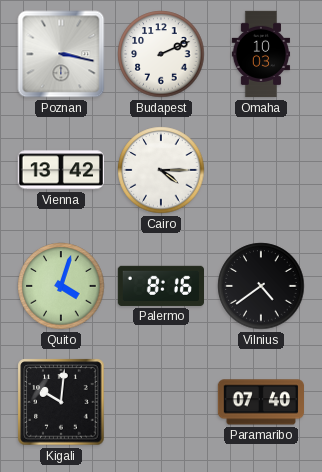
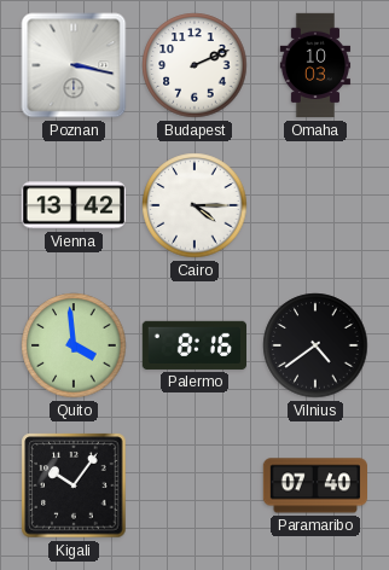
Quito: 4:03 -> 3:59
Kigali: 10:01 -> 10:06
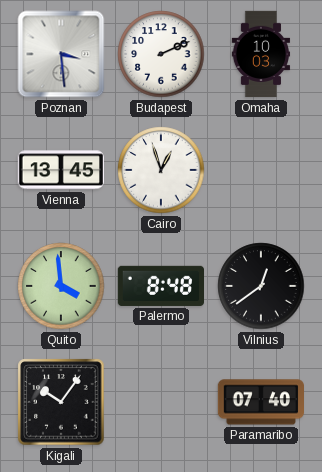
Poznan: 3:17 -> 3:29
Vienna: 13:42 -> 13:45
Cairo: 4:15 -> 12:57
Palermo: 8:16 -> 8:48
Vilnius: 4:39 -> 12:39
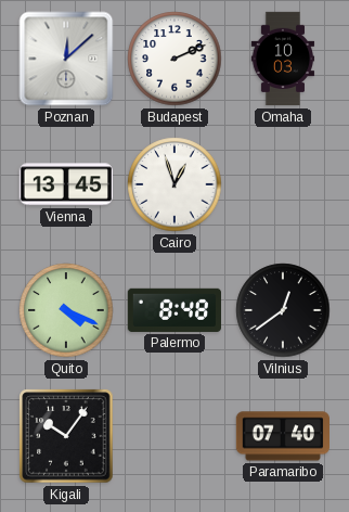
Poznan: 3:29 -> 12:08
Quito: 3:59 -> 4:19
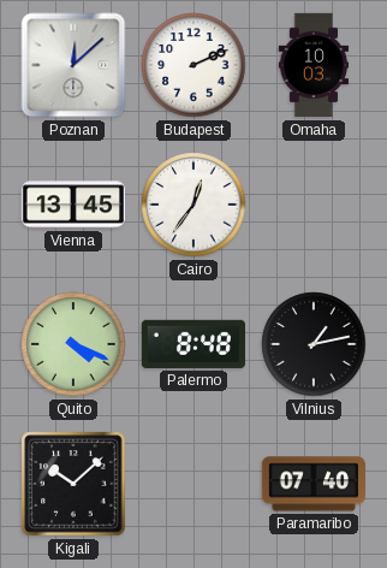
Cairo: 12:57 -> 12:36
Vilnius: 12:39 -> 1:13
Kigali: 10:06 -> 10:08
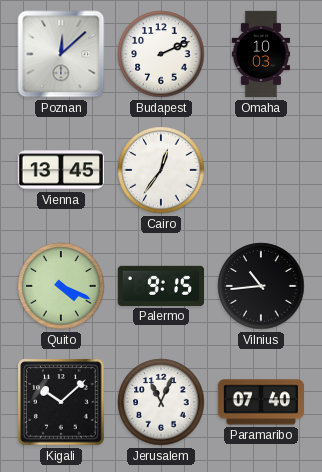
Palermo: 8:48 -> 9:15
Vilnius: 1:13 -> 10:44
Jerusalem: none -> 11:04
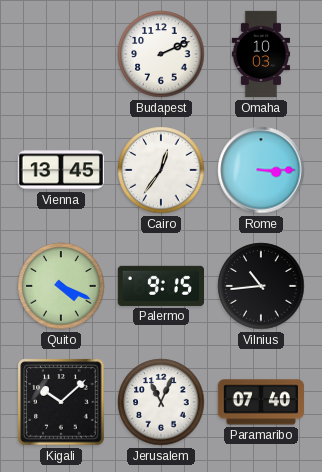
Poznan: 12:08 -> none
Rome: none -> 3:15
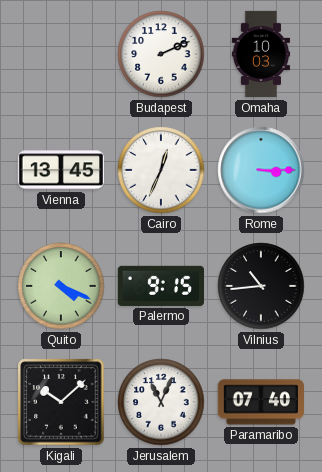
Cairo: 12:36 -> 12:34
